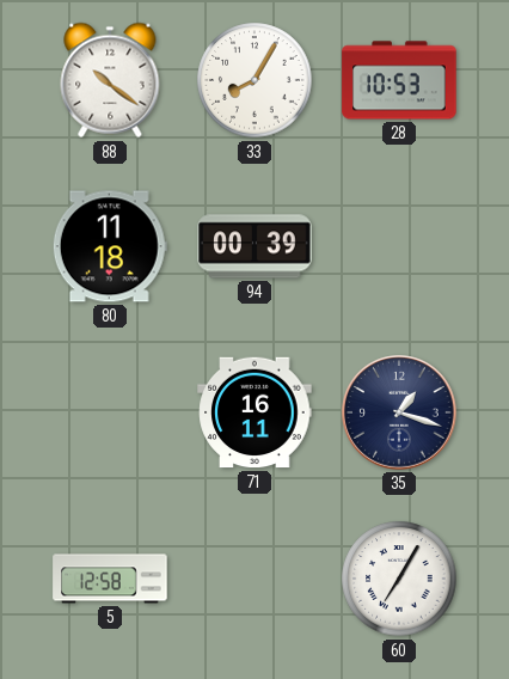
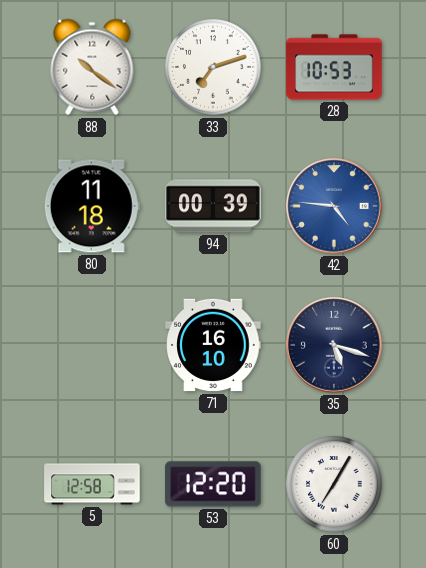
33: 8:05 -> 7:12
42: none -> 4:46
71: 16:11 -> 16:10
35: 1:18 -> 5:18
53: none -> 12:20
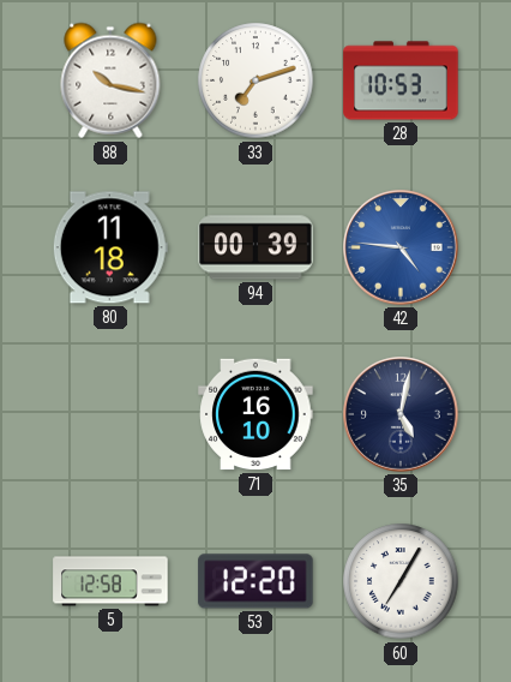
88: 10:21 -> 10:17
35: 5:18 -> 5:02
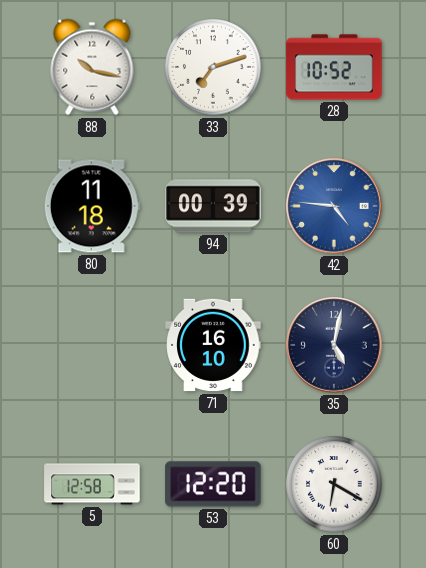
28: 10:53 -> 10:52
60: 7:05 -> 6:20
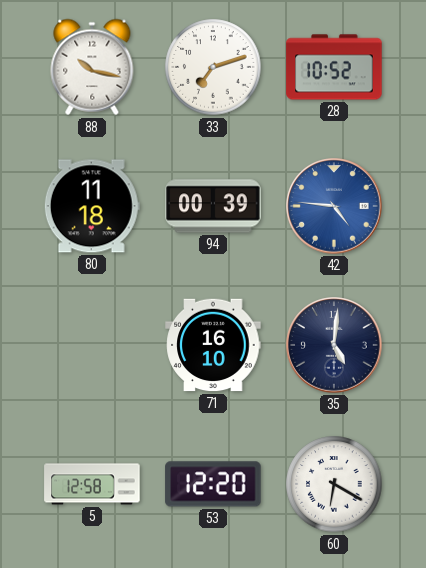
35: 5:02 -> 5:01
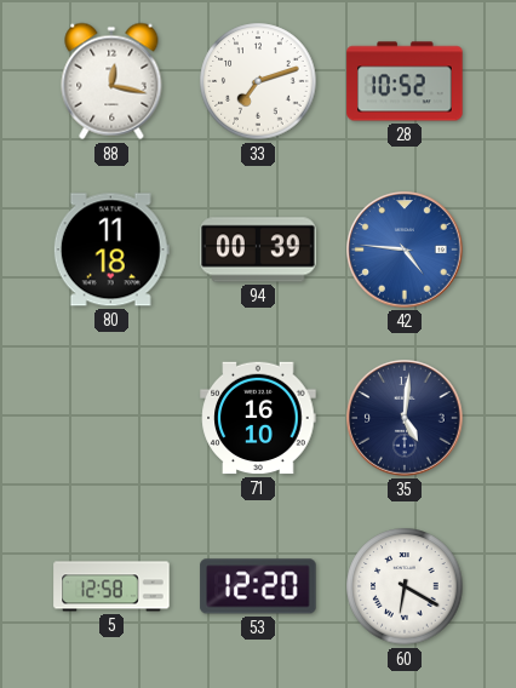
88: 10:17 -> 12:17
